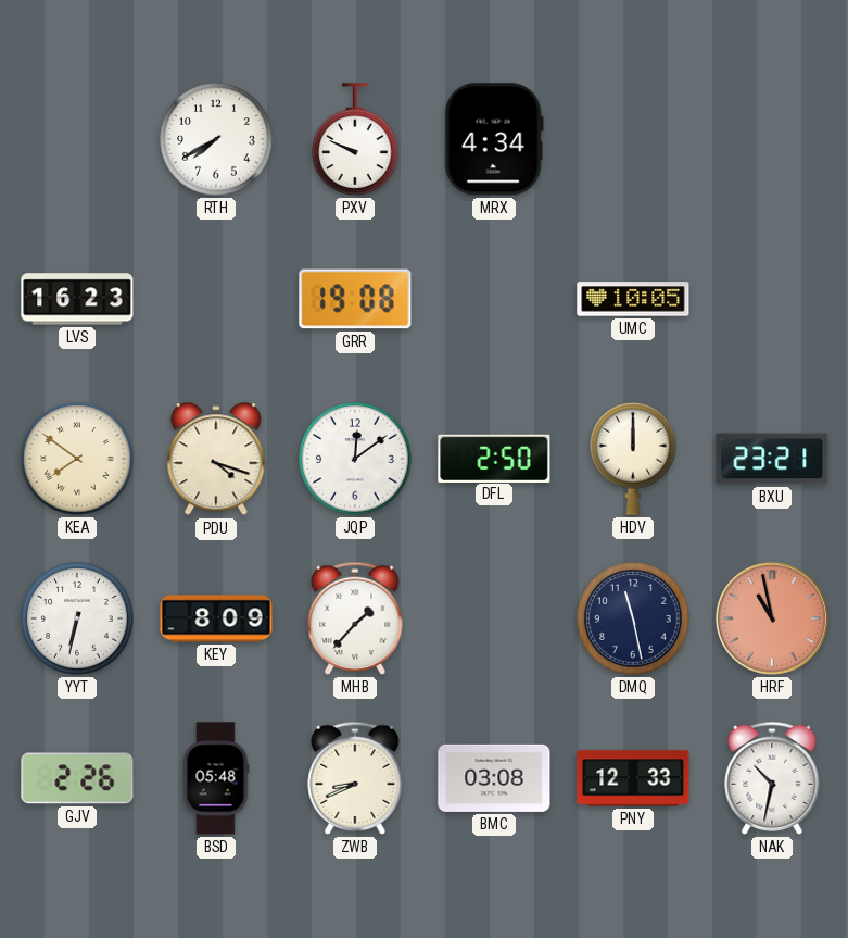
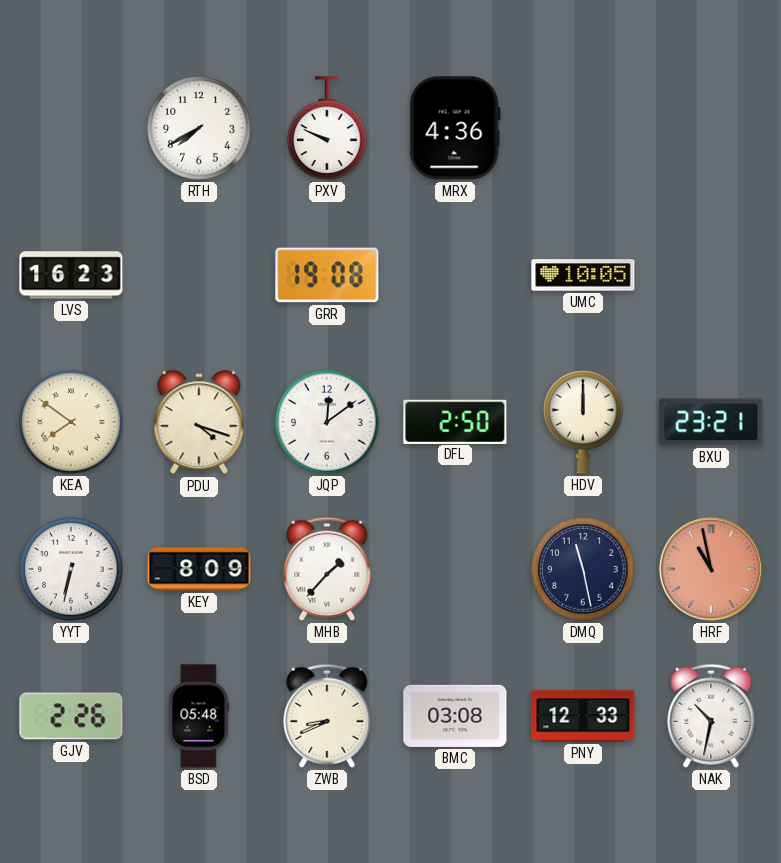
MRX: 4:34 -> 4:36
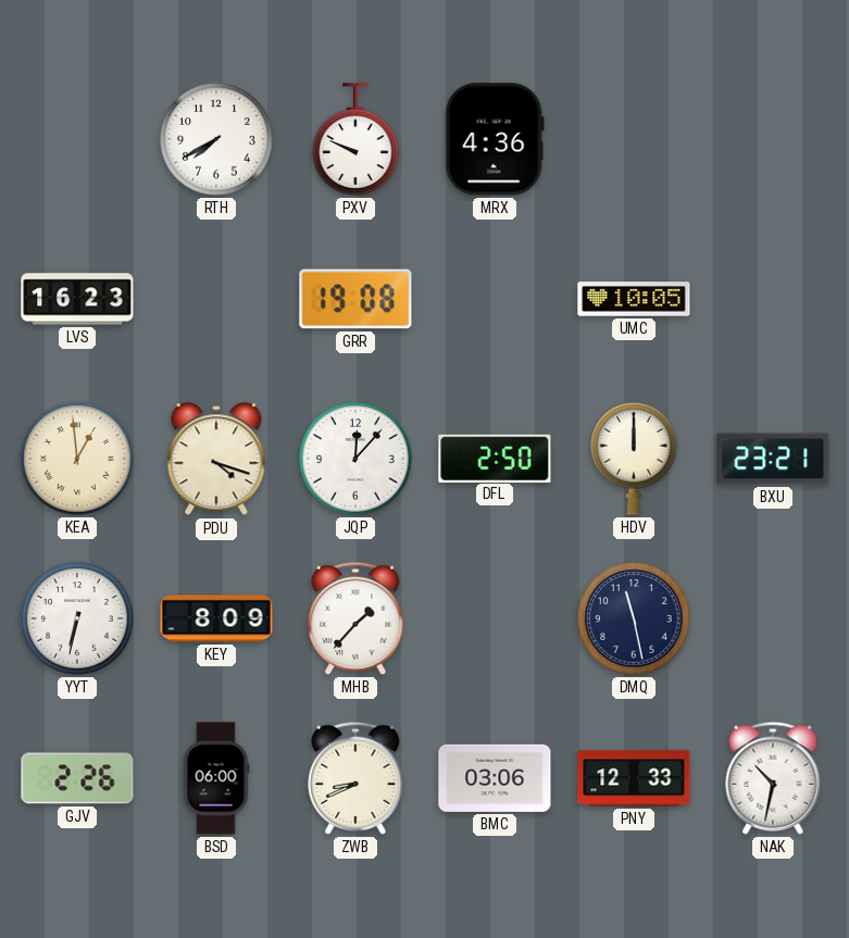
KEA: 7:51 -> 12:59
JQP: 12:09 -> 12:07
HRF: 10:58 -> none
BSD: 05:48 -> 06:00
BMC: 03:08 -> 03:06
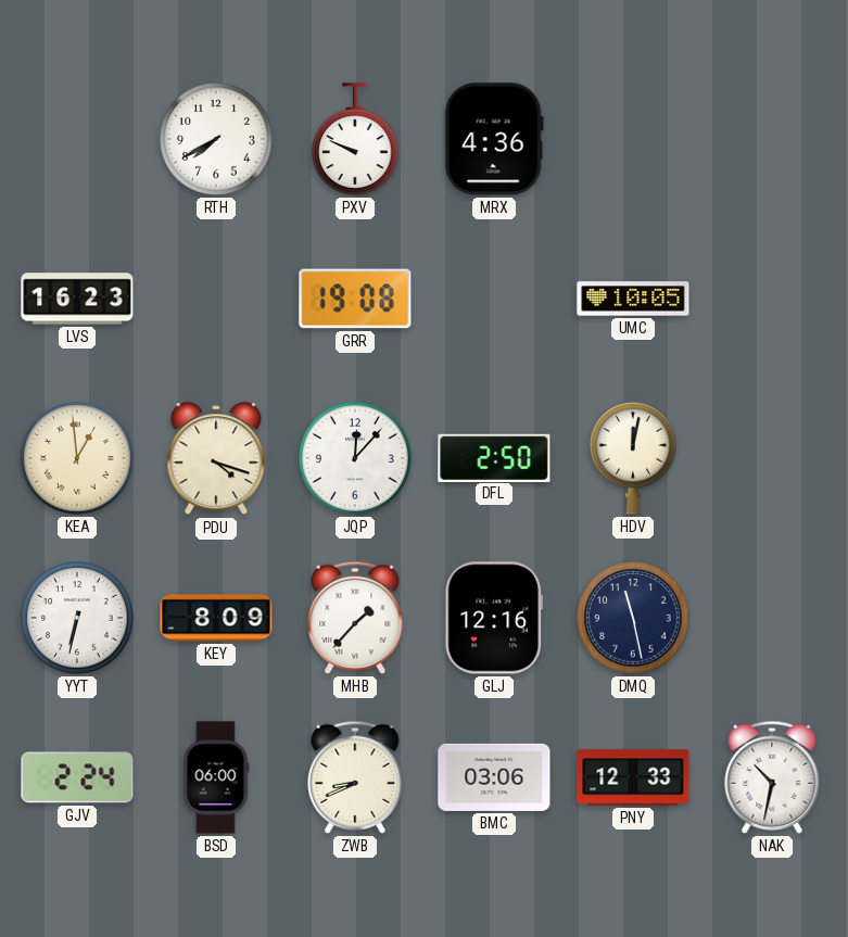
HDV: 12:00 -> 12:02
BXU: 23:21 -> none
GLJ: none -> 12:16
GJV: 2:26 -> 2:24
